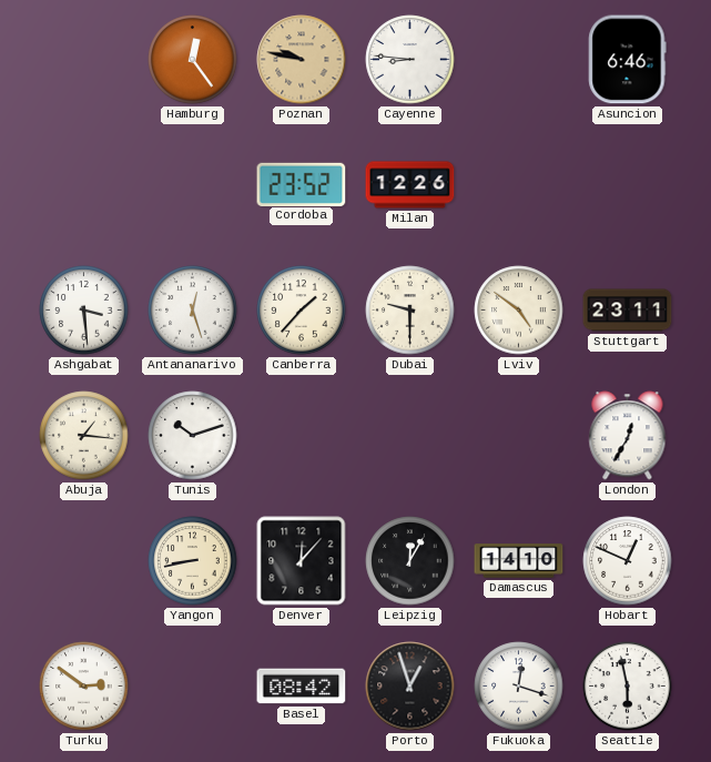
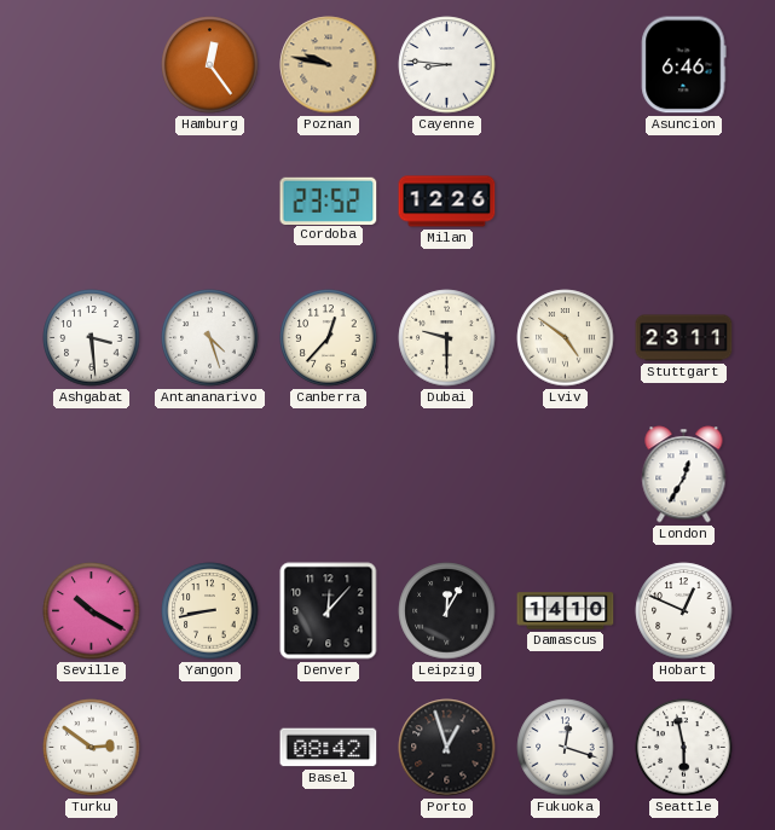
Antananarivo: 12:27 -> 4:27
Canberra: 1:37 -> 12:37
Abuja: 1:16 -> none
Tunis: 10:12 -> none
Seville: none -> 10:20
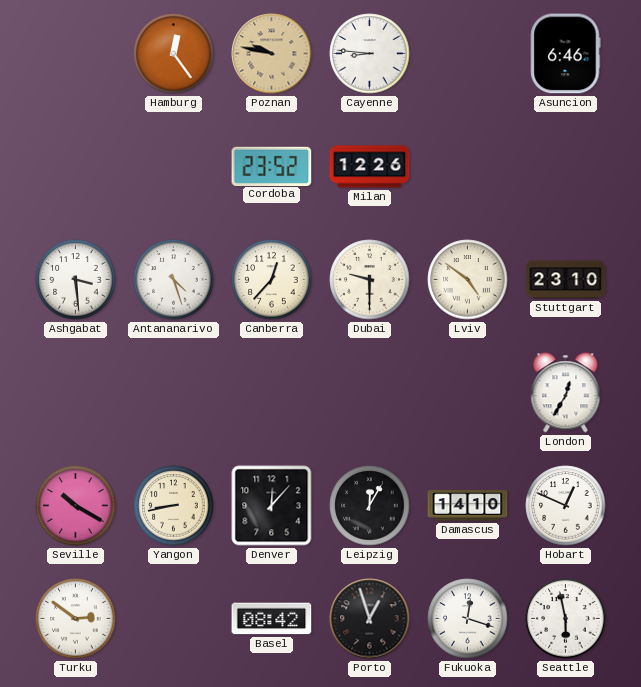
Stuttgart: 23:11 -> 23:10
